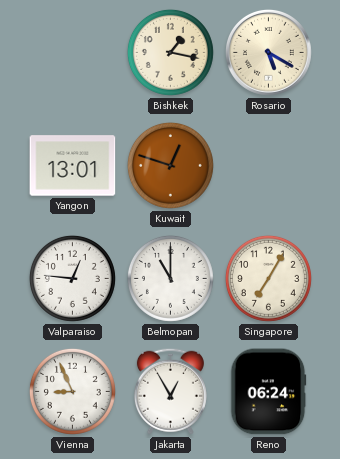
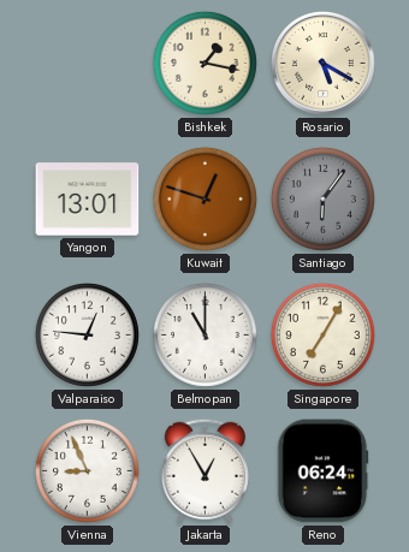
Santiago: none -> 6:06
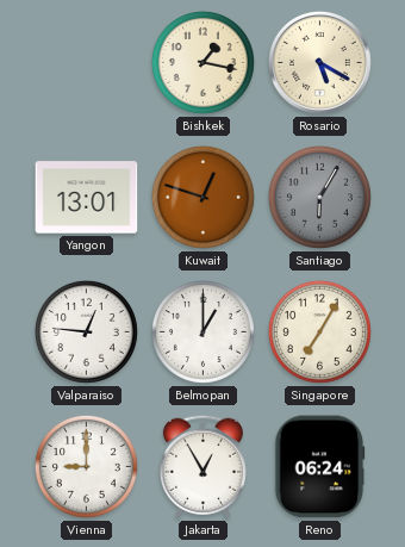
Santiago: 6:06 -> 6:05
Belmopan: 11:00 -> 1:00
Vienna: 8:56 -> 9:00
